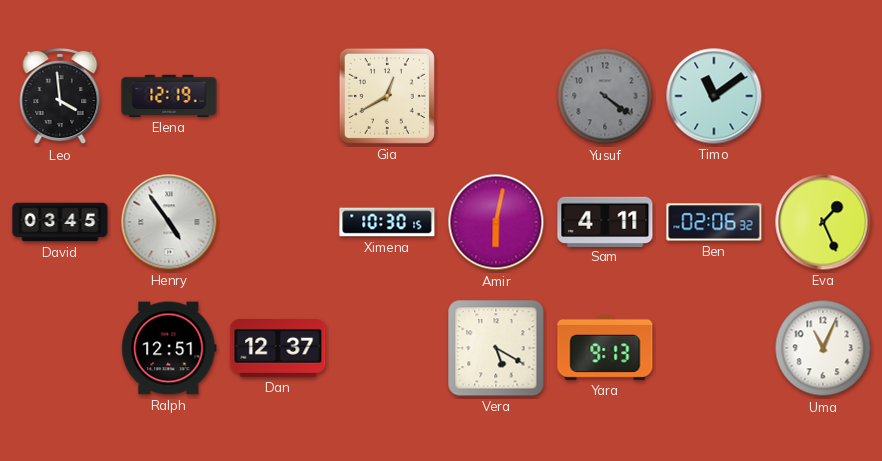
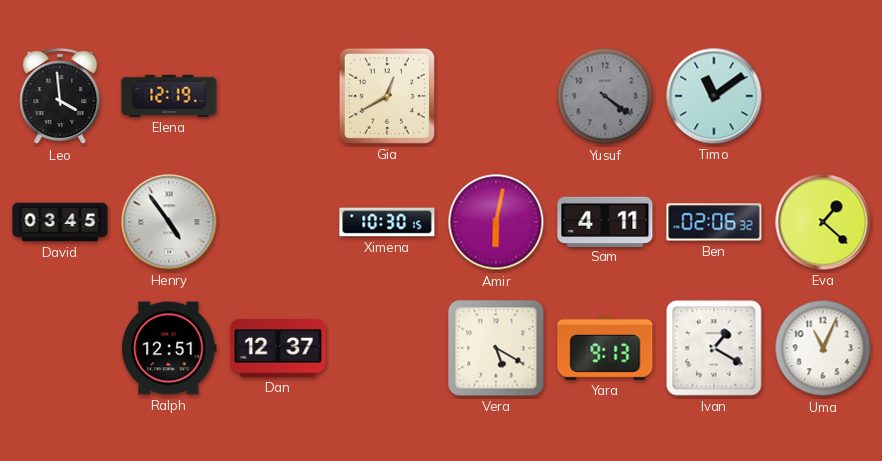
Eva: 1:26 -> 1:22
Ivan: none -> 1:20
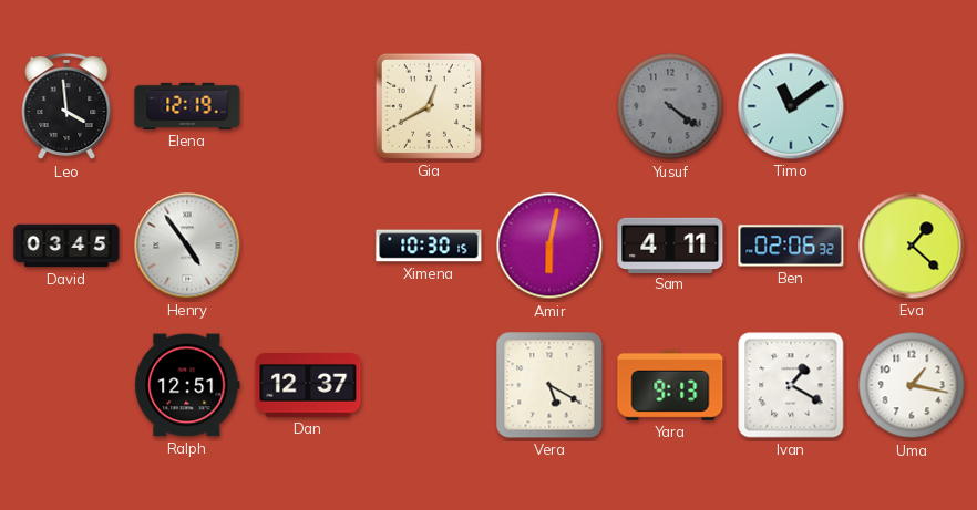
Uma: 11:04 -> 1:17
